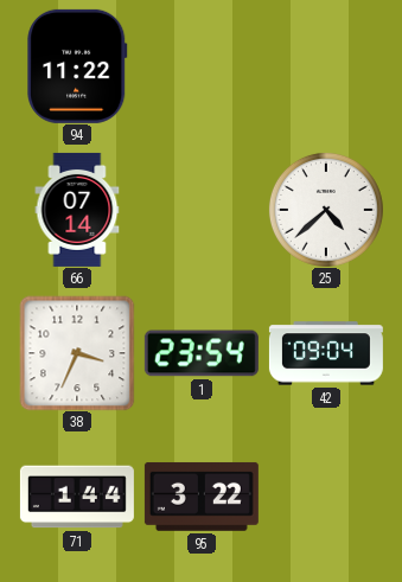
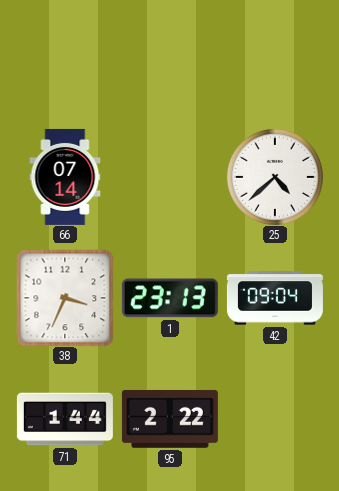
94: 11:22 -> none
1: 23:54 -> 23:13
95: 3:22 -> 2:22
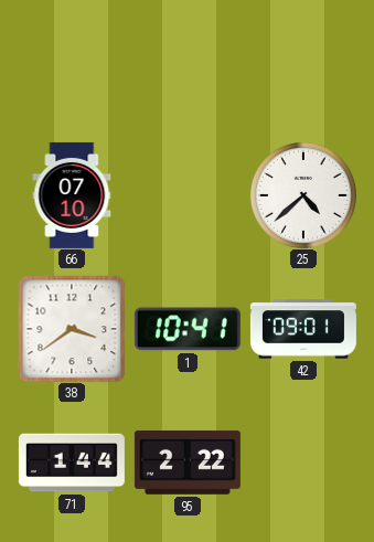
66: 07:14 -> 07:10
38: 3:34 -> 3:39
1: 23:13 -> 10:41
42: 09:04 -> 09:01
